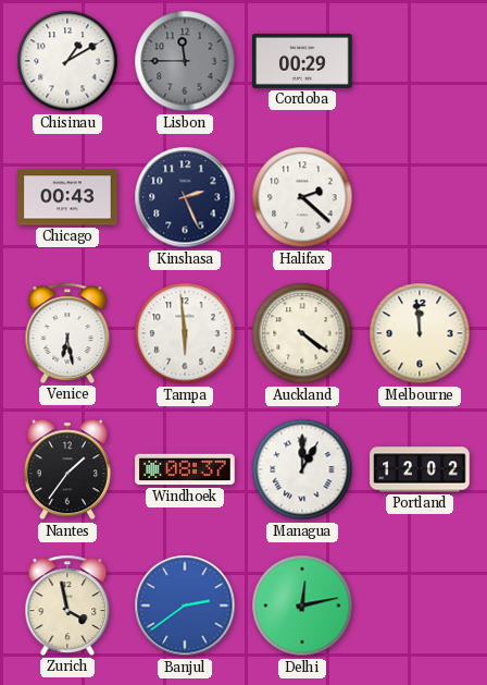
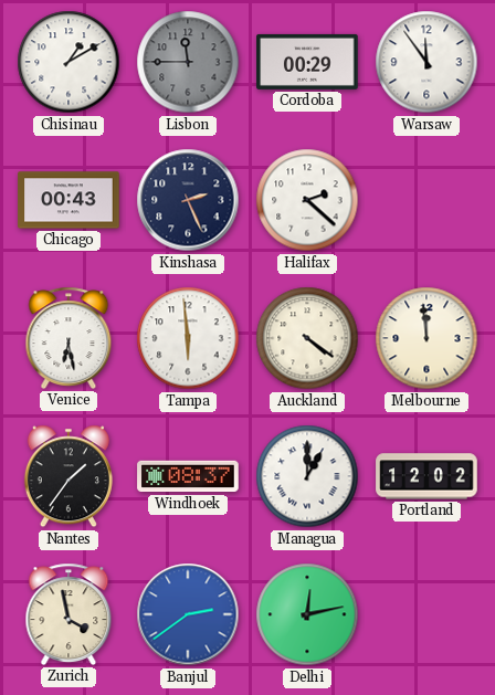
Warsaw: none -> 11:54
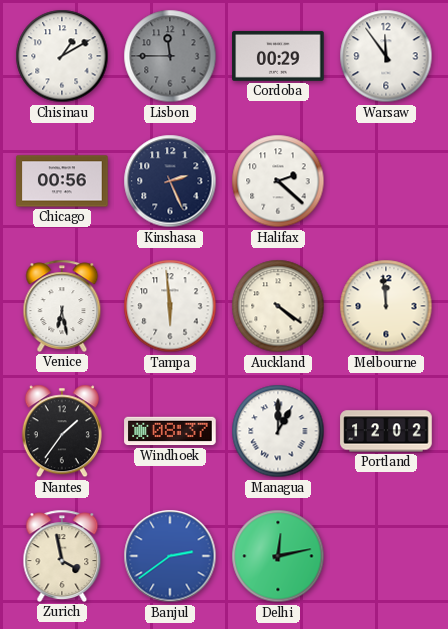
Chicago: 00:43 -> 00:56
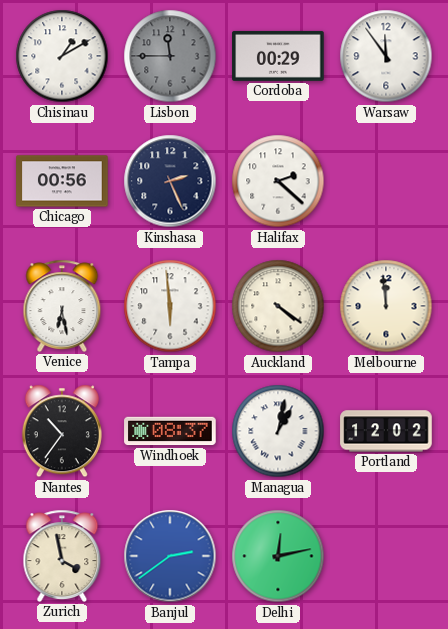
Nantes: 1:36 -> 10:36
Managua: 1:00 -> 1:02
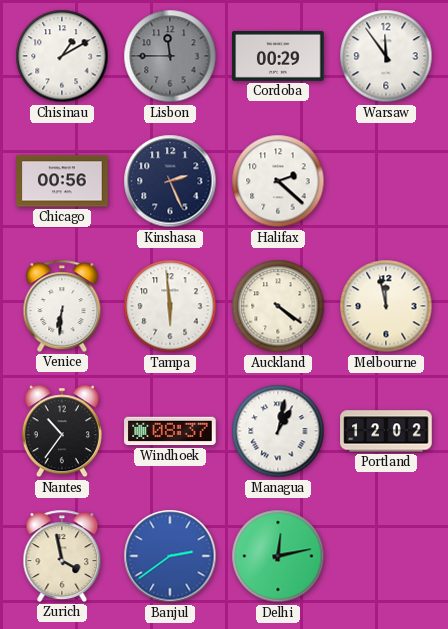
Venice: 6:28 -> 6:31
Melbourne: 11:59 -> 11:58
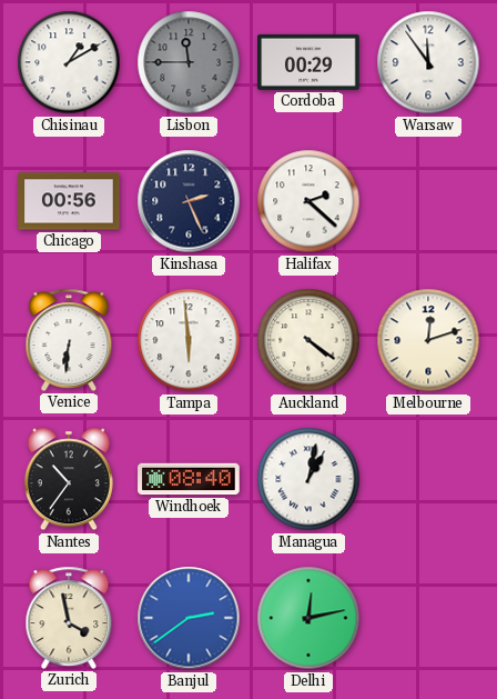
Melbourne: 11:58 -> 12:12
Windhoek: 08:37 -> 08:40
Portland: 12:02 -> none
